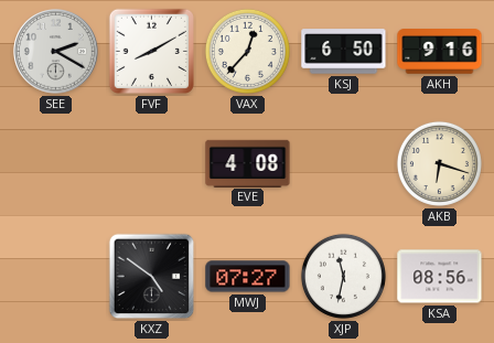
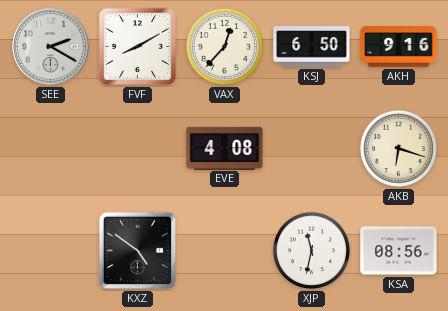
MWJ: 07:27 -> none
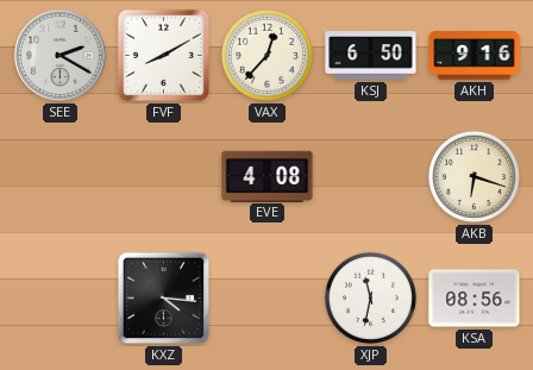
KXZ: 4:51 -> 4:16
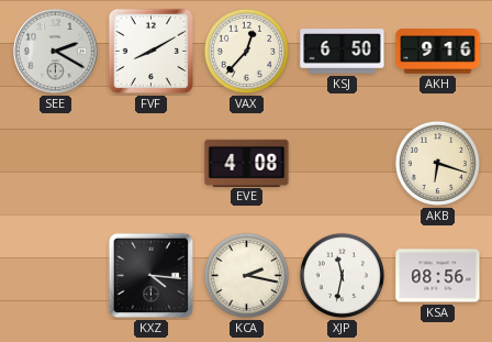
KCA: none -> 2:17
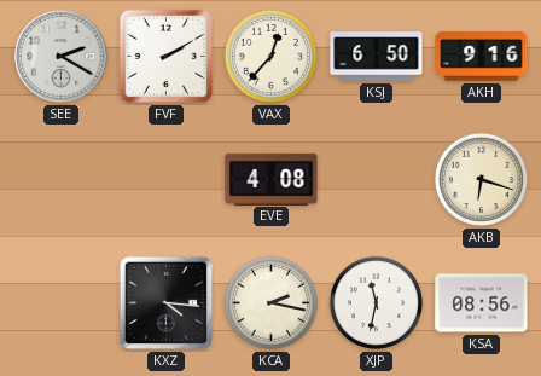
FVF: 8:10 -> 2:10
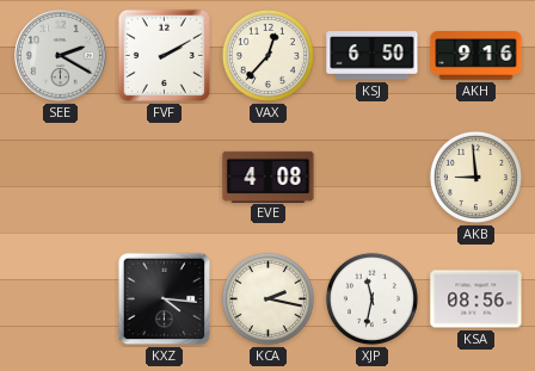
AKB: 6:18 -> 8:59
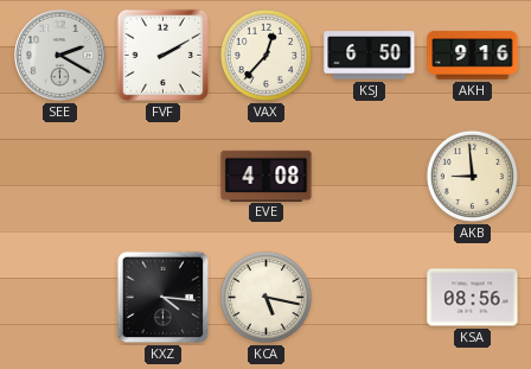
KCA: 2:17 -> 5:17
XJP: 11:32 -> none
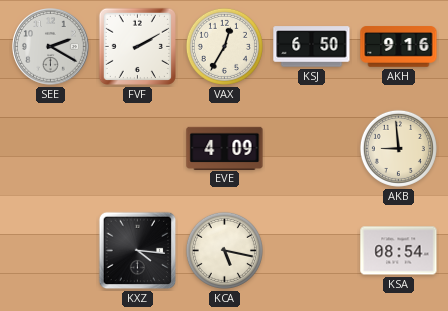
VAX: 12:37 -> 12:35
EVE: 4:08 -> 4:09
KSA: 08:56 -> 08:54
